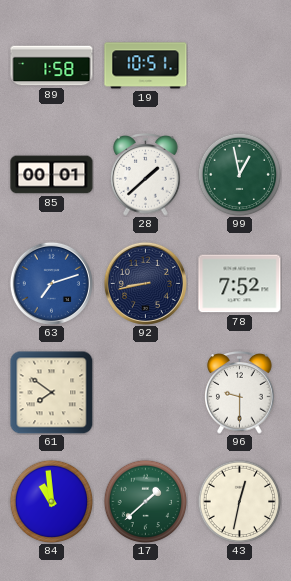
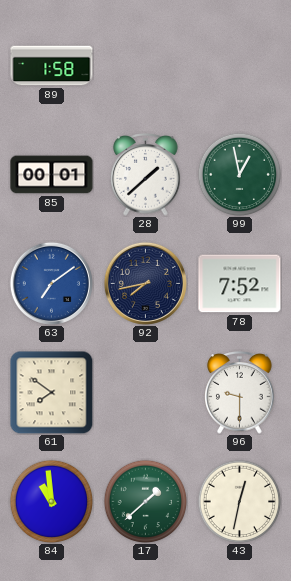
19: 10:51 -> none
63: 7:12 -> 7:09
92: 8:43 -> 7:43
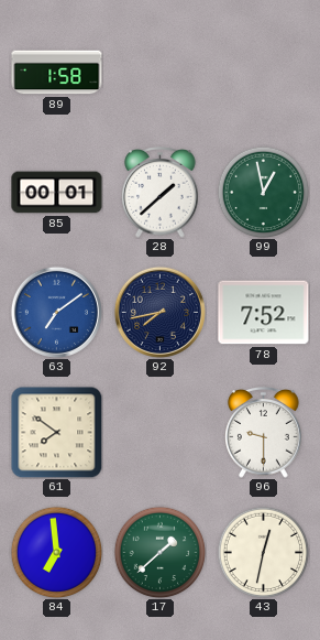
84: 10:59 -> 6:59
